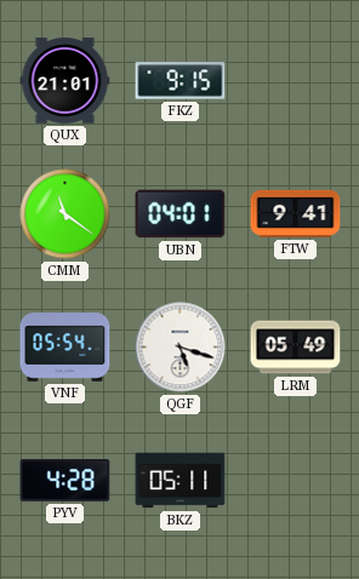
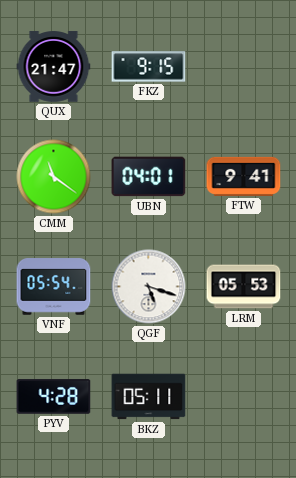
QUX: 21:01 -> 21:47
LRM: 05:49 -> 05:53
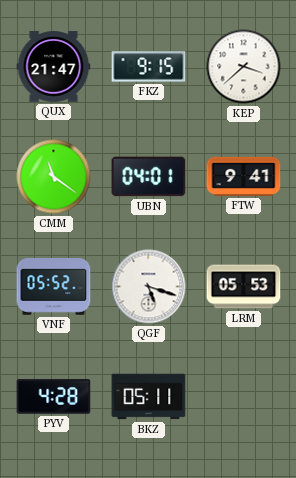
KEP: none -> 3:38
VNF: 05:54 -> 05:52
